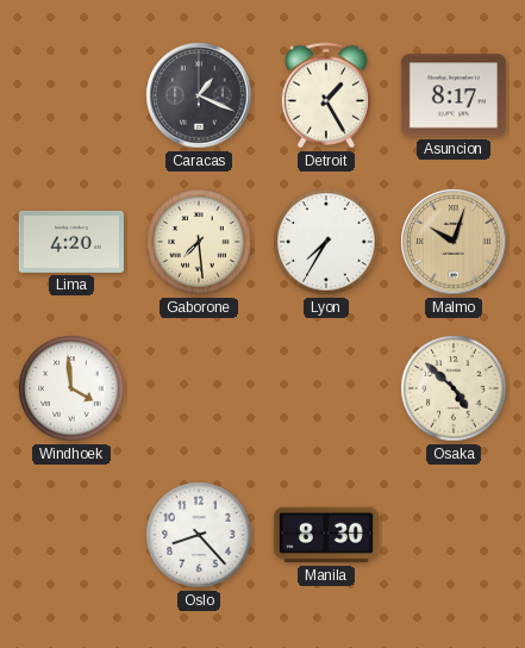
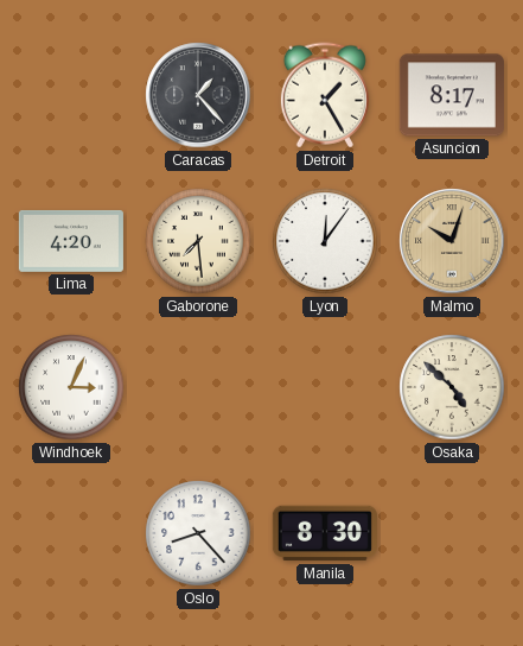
Caracas: 1:19 -> 1:23
Lyon: 7:35 -> 12:06
Windhoek: 3:59 -> 3:04
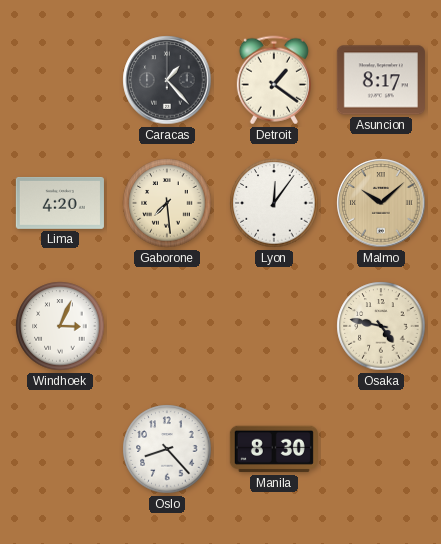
Detroit: 1:25 -> 1:21
Malmo: 10:03 -> 10:08
Osaka: 4:52 -> 4:47
